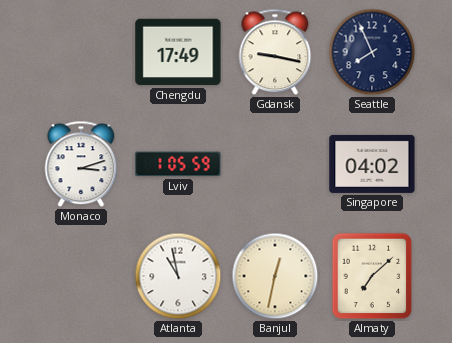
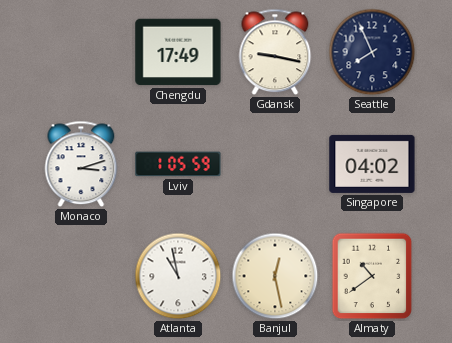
Banjul: 12:32 -> 12:28
Almaty: 7:08 -> 10:39
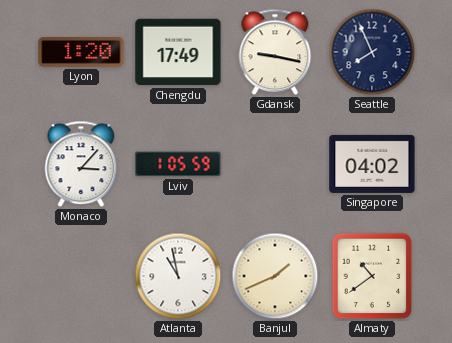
Lyon: none -> 1:20
Monaco: 3:12 -> 3:07
Banjul: 12:28 -> 1:41
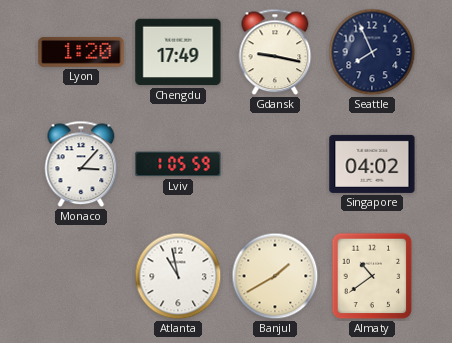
Banjul: 1:41 -> 1:40
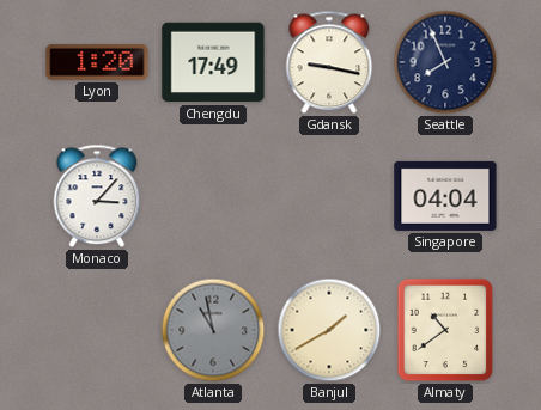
Lviv: 1:05 -> none
Singapore: 04:02 -> 04:04
Atlanta dial: white -> grey
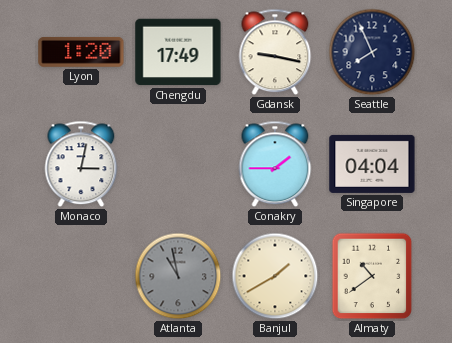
Monaco: 3:07 -> 3:02
Conakry: none -> 1:45
